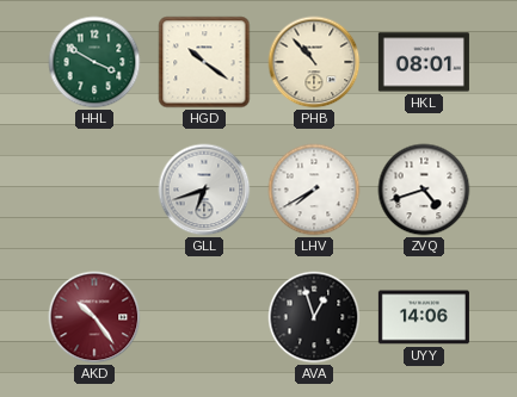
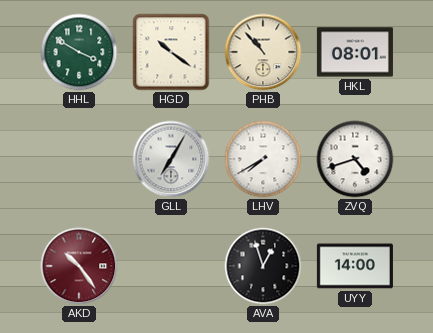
GLL: 6:42 -> 7:05
UYY: 14:06 -> 14:00
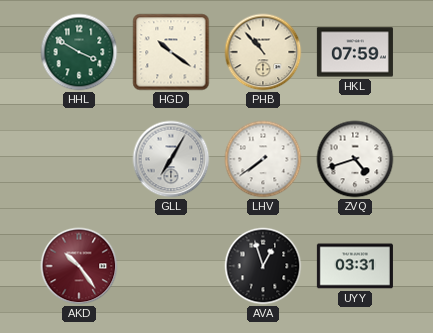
HKL: 08:01 -> 07:59
LHV: 7:40 -> 7:39
UYY: 14:00 -> 03:31
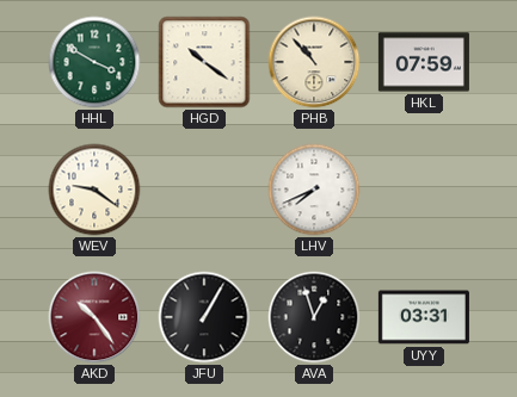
WEV: none -> 9:21
GLL: 7:05 -> none
LHV: 7:39 -> 7:41
ZVQ: 4:42 -> none
JFU: none -> 1:05
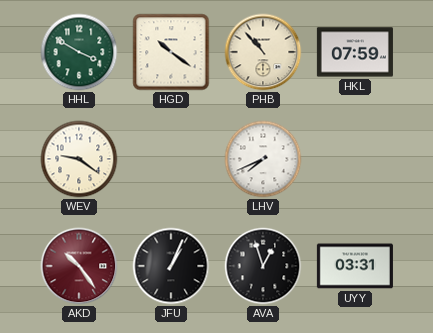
JFU: 1:05 -> 1:04
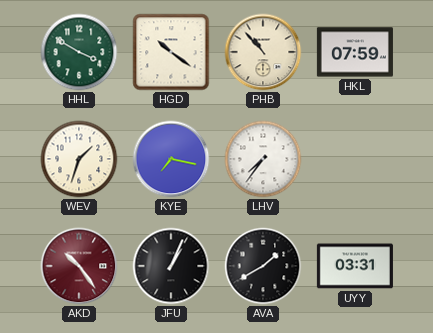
WEV: 9:21 -> 1:33
KYE: none -> 7:17
LHV: 7:41 -> 7:36
AVA: 12:57 -> 1:40
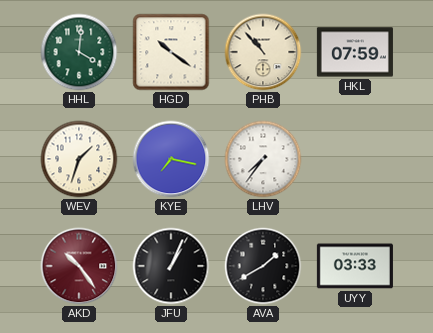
HHL: 3:50 -> 4:01
UYY: 03:31 -> 03:33
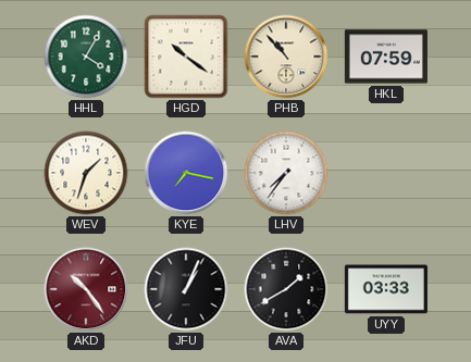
HHL: 4:01 -> 4:05
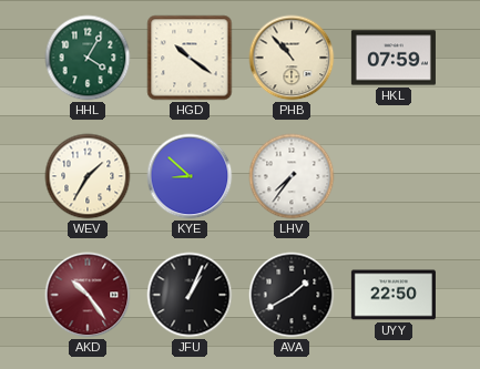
WEV: 1:33 -> 1:35
KYE: 7:17 -> 8:52
UYY: 03:33 -> 22:50
